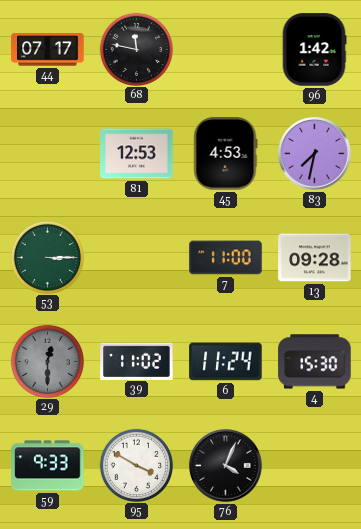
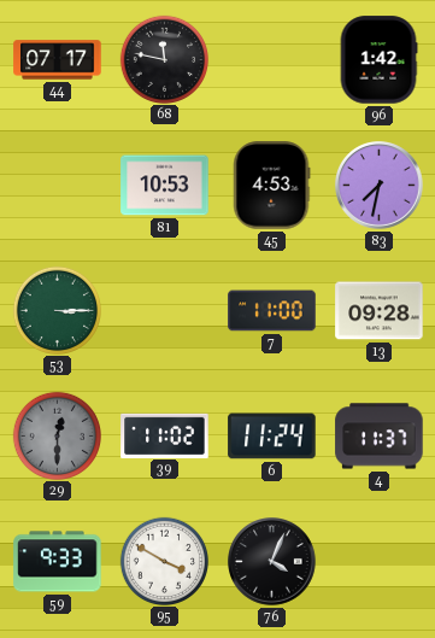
81: 12:53 -> 10:53
4: 15:30 -> 11:37
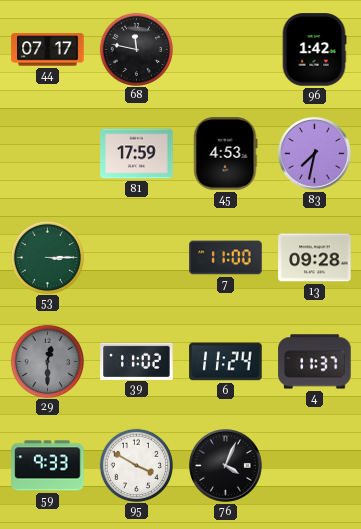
81: 10:53 -> 17:59
